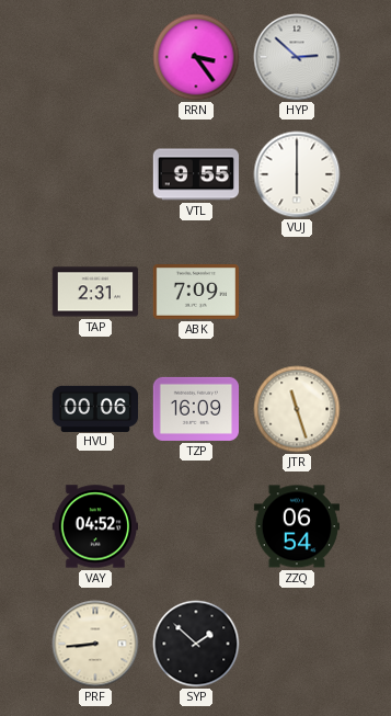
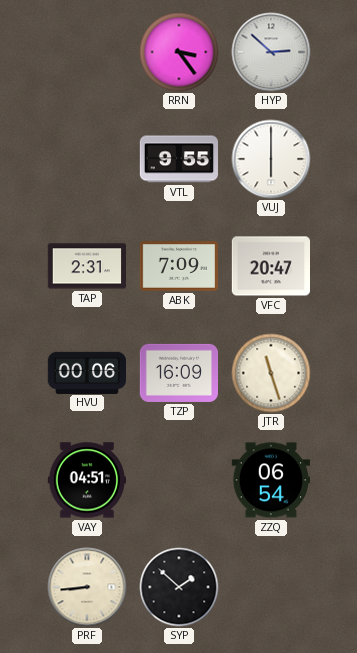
VFC: none -> 20:47
VAY: 04:52 -> 04:51
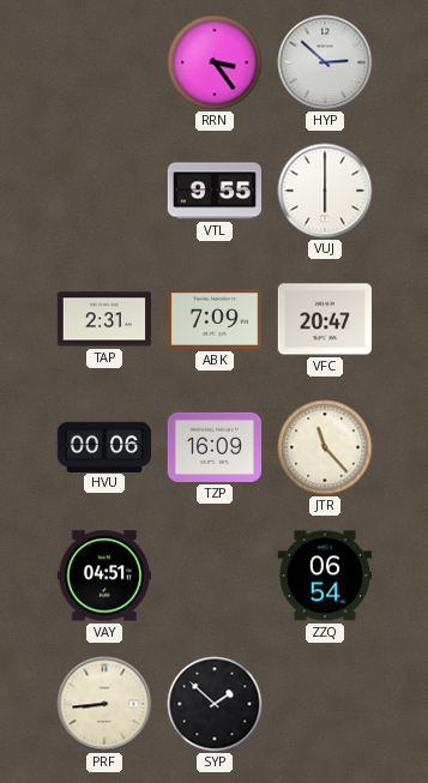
JTR: 11:27 -> 11:23
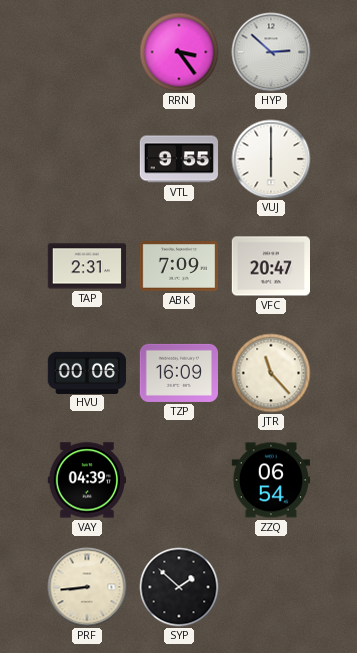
VAY: 04:51 -> 04:39
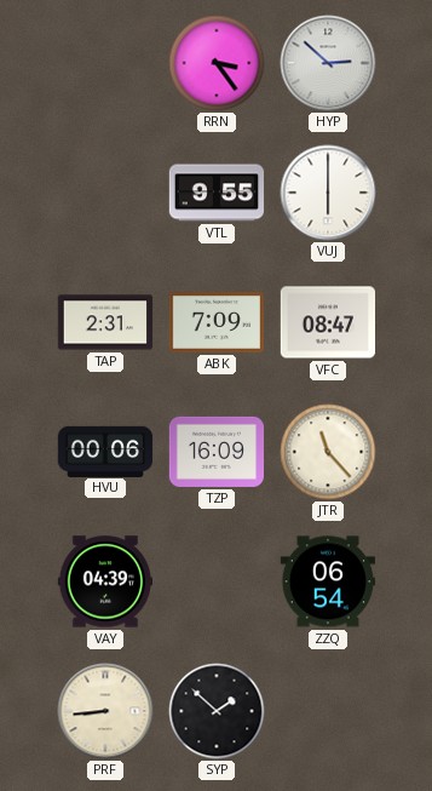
VFC: 20:47 -> 08:47
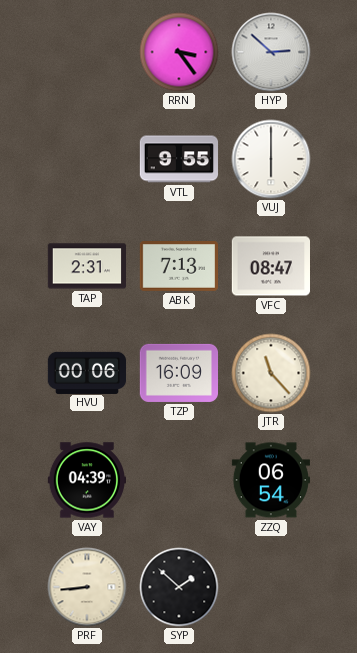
ABK: 7:09 -> 7:13
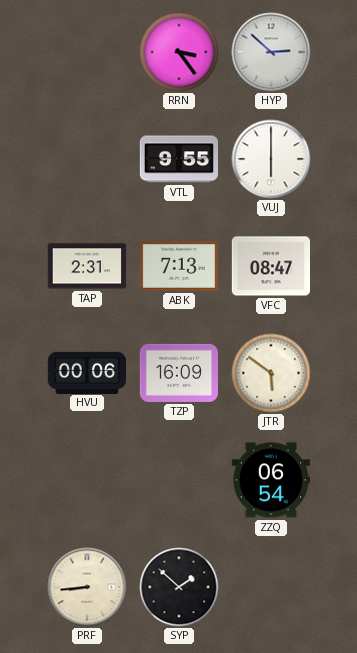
JTR: 11:23 -> 5:51
VAY: 04:39 -> none
